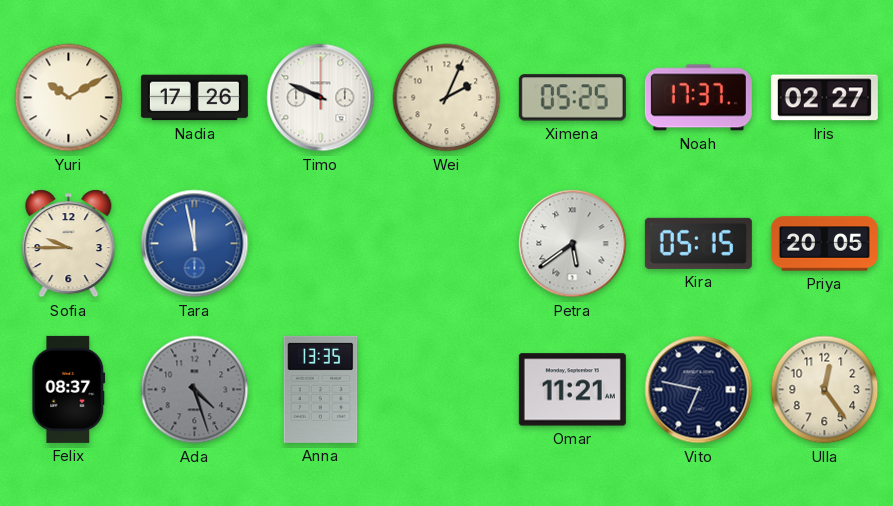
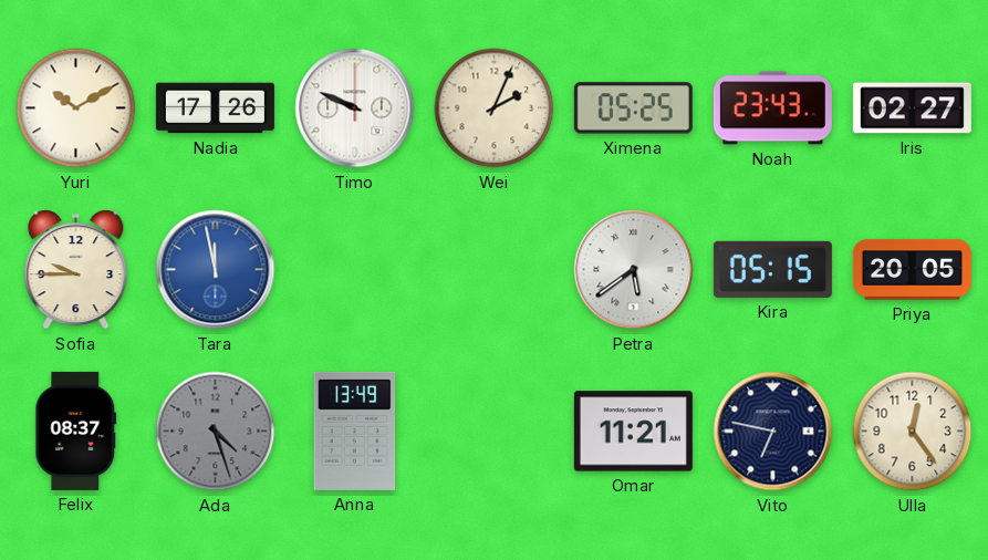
Noah: 17:37 -> 23:43
Anna: 13:35 -> 13:49
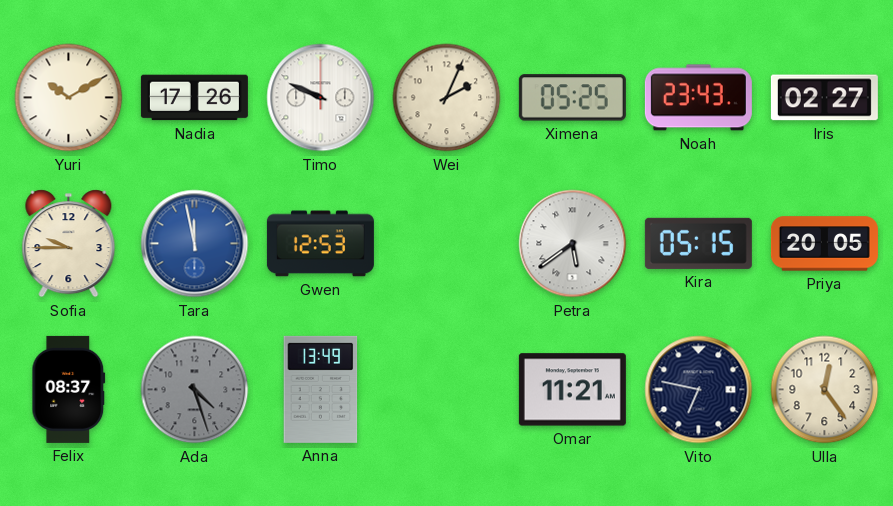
Gwen: none -> 12:53
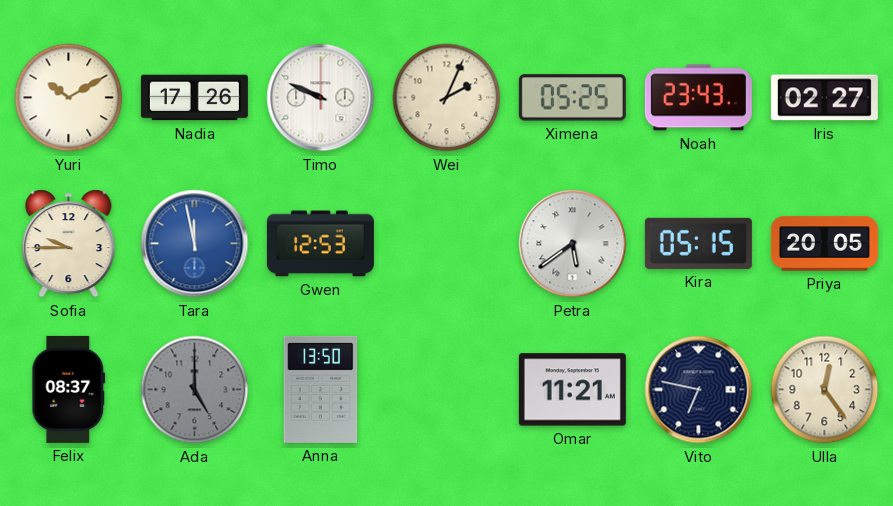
Ada: 4:27 -> 5:00
Anna: 13:49 -> 13:50
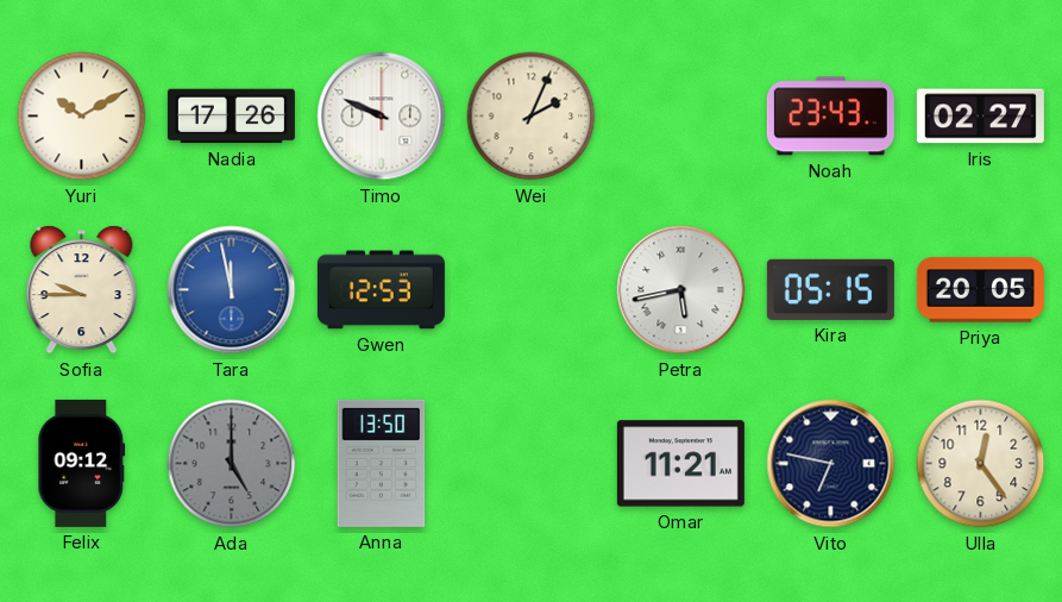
Ximena: 05:25 -> none
Petra: 5:39 -> 5:43
Felix: 08:37 -> 09:12
